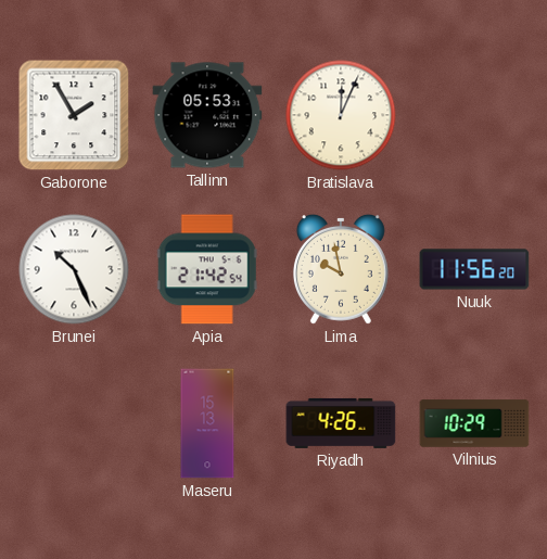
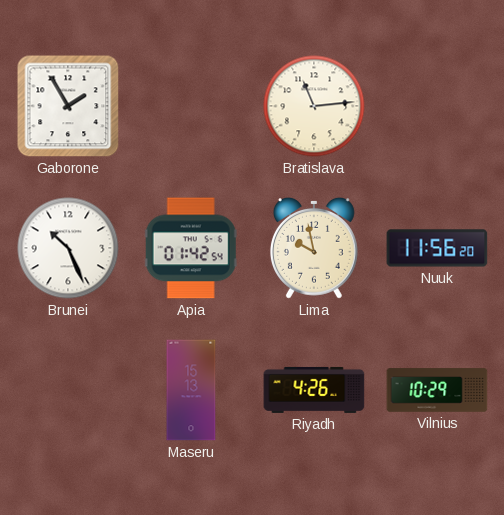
Tallinn: 05:53 -> none
Bratislava: 12:04 -> 11:14
Apia: 21:42 -> 01:42
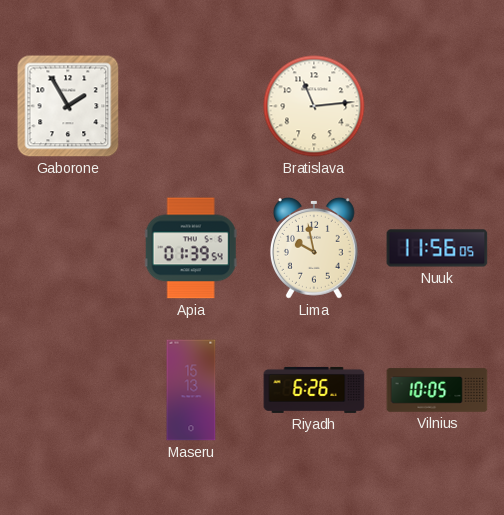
Brunei: 10:26 -> none
Apia: 01:42 -> 01:39
Nuuk: 11:56:20 -> 11:56:05
Riyadh: 4:26 -> 6:26
Vilnius: 10:29 -> 10:05
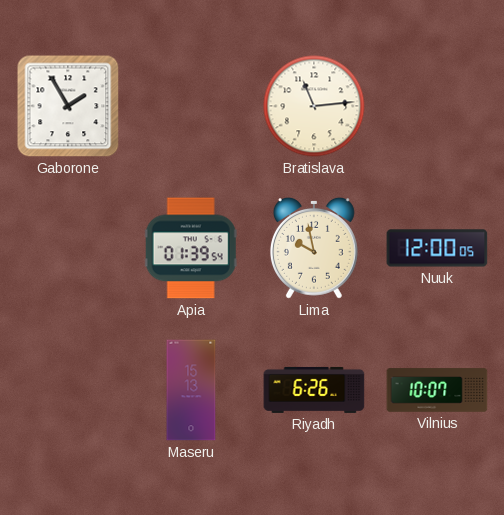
Nuuk: 11:56 -> 12:00
Vilnius: 10:05 -> 10:07
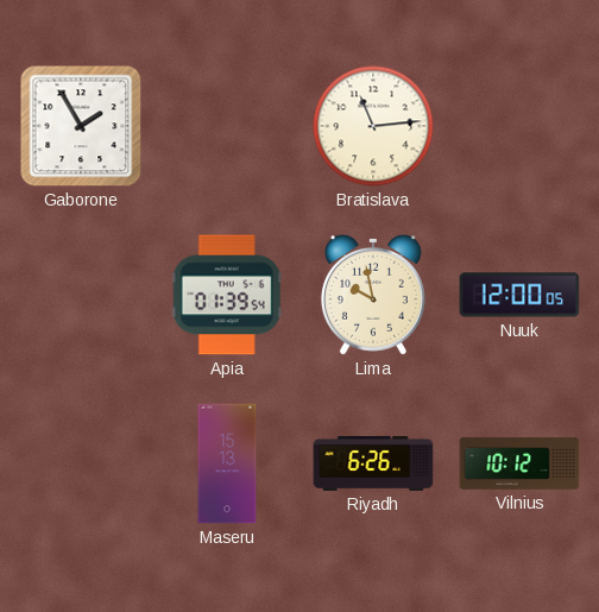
Vilnius: 10:07 -> 10:12
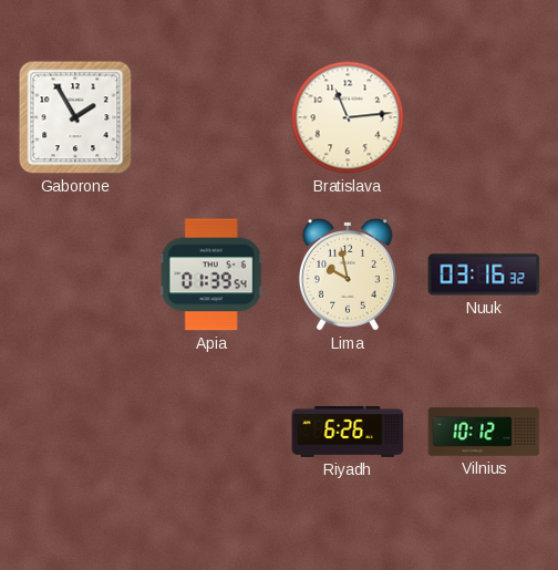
Nuuk: 12:00 -> 03:16
Maseru: 15:13 -> none
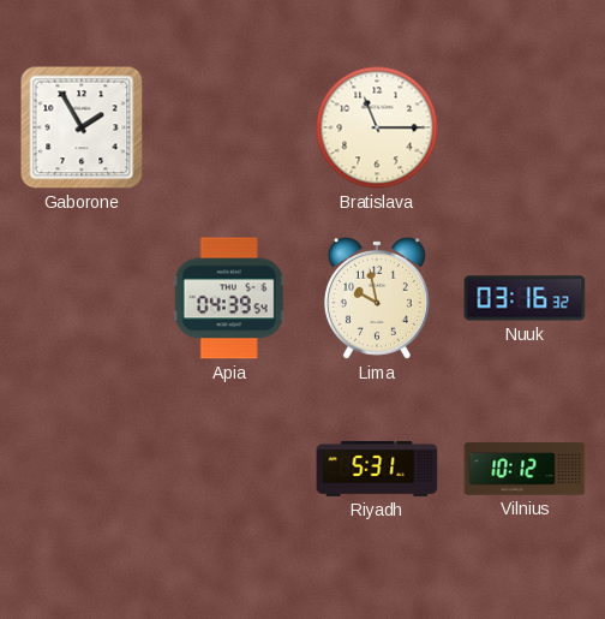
Bratislava: 11:14 -> 11:15
Apia: 01:39 -> 04:39
Riyadh: 6:26 -> 5:31
